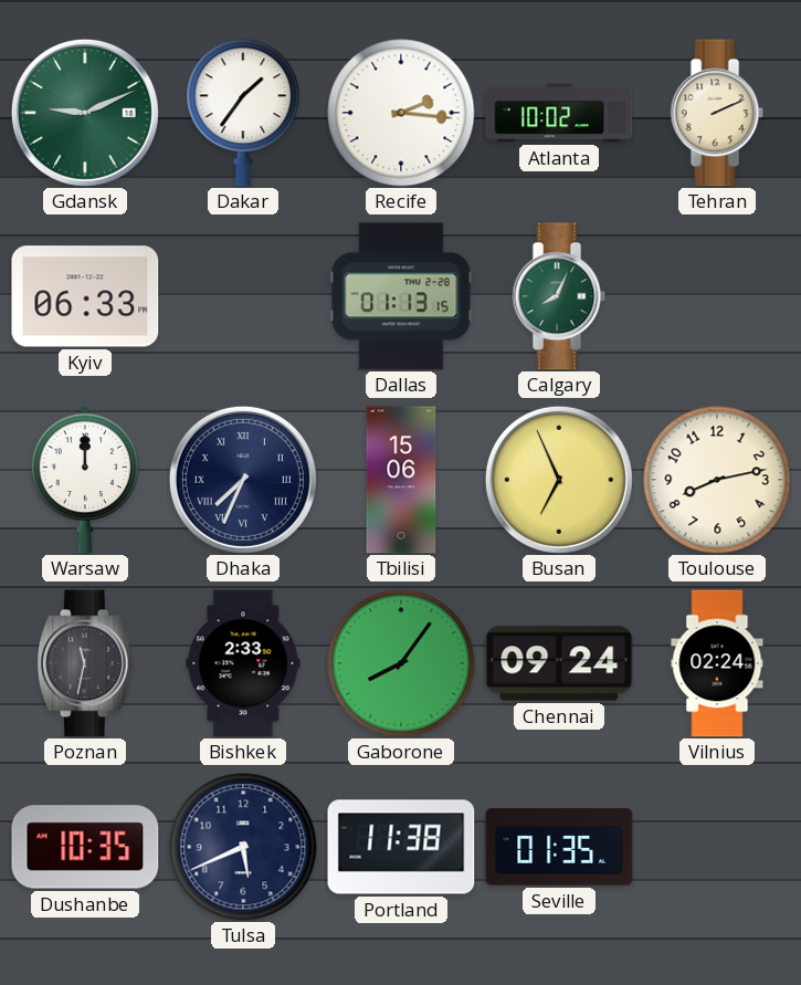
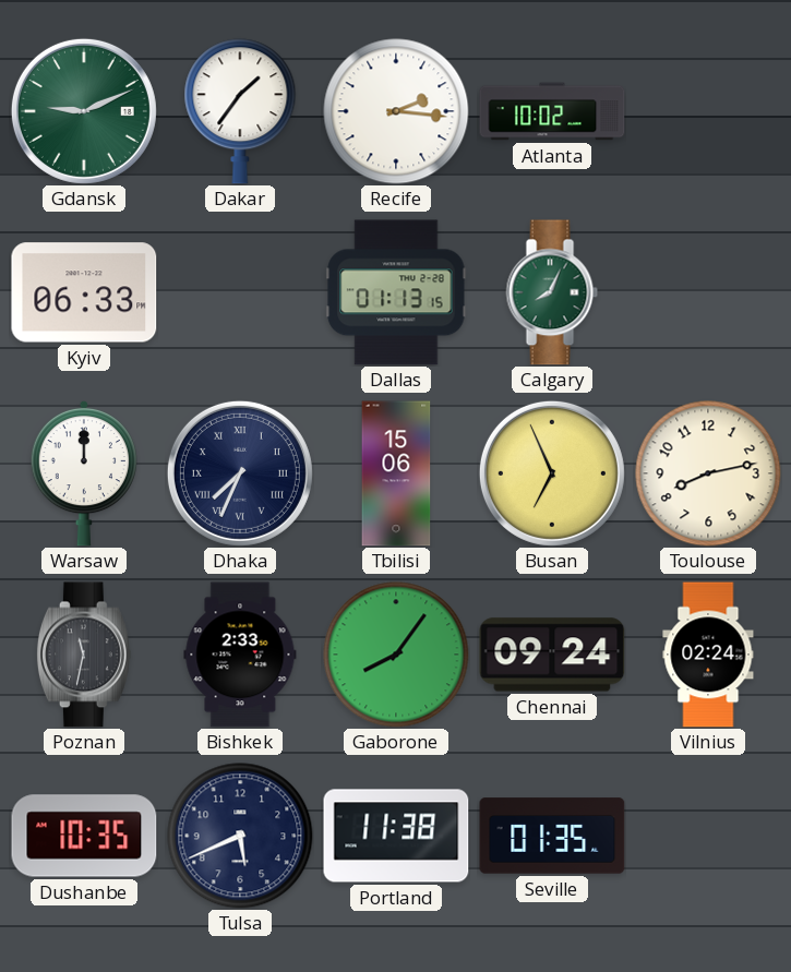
Tehran: 2:11 -> none
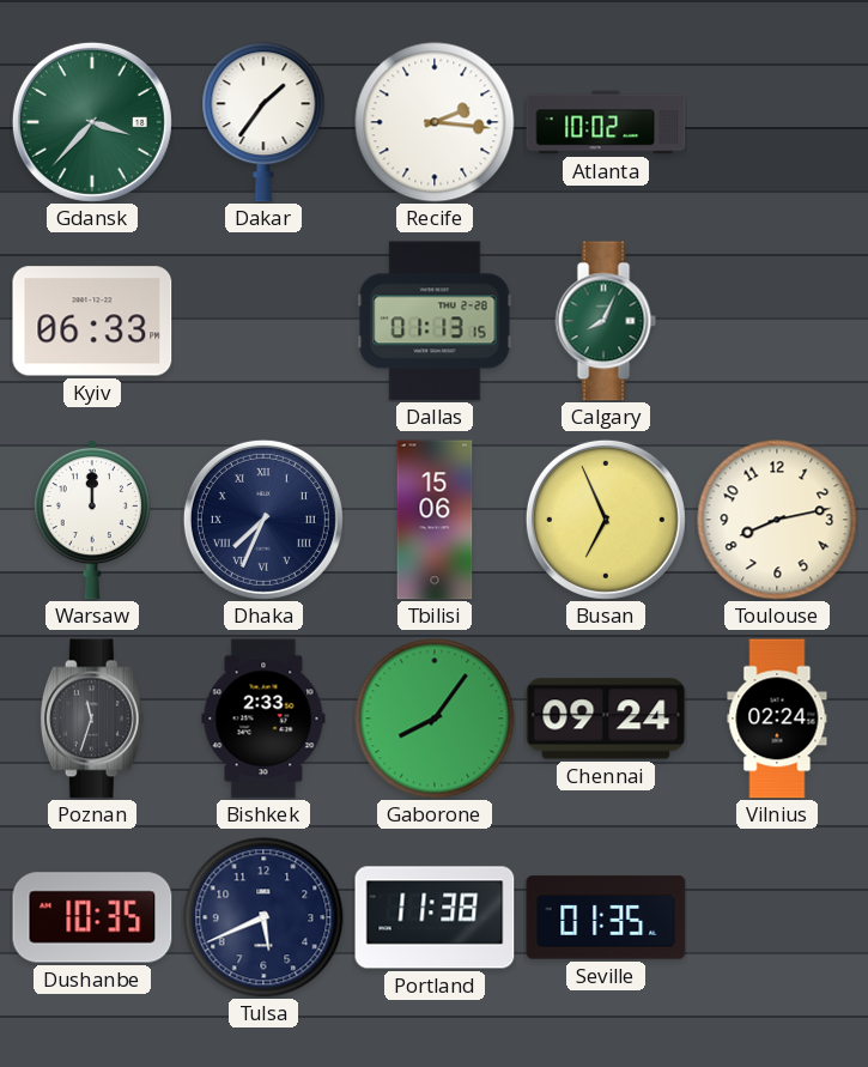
Gdansk: 9:11 -> 3:37
Poznan: 11:32 -> 11:33
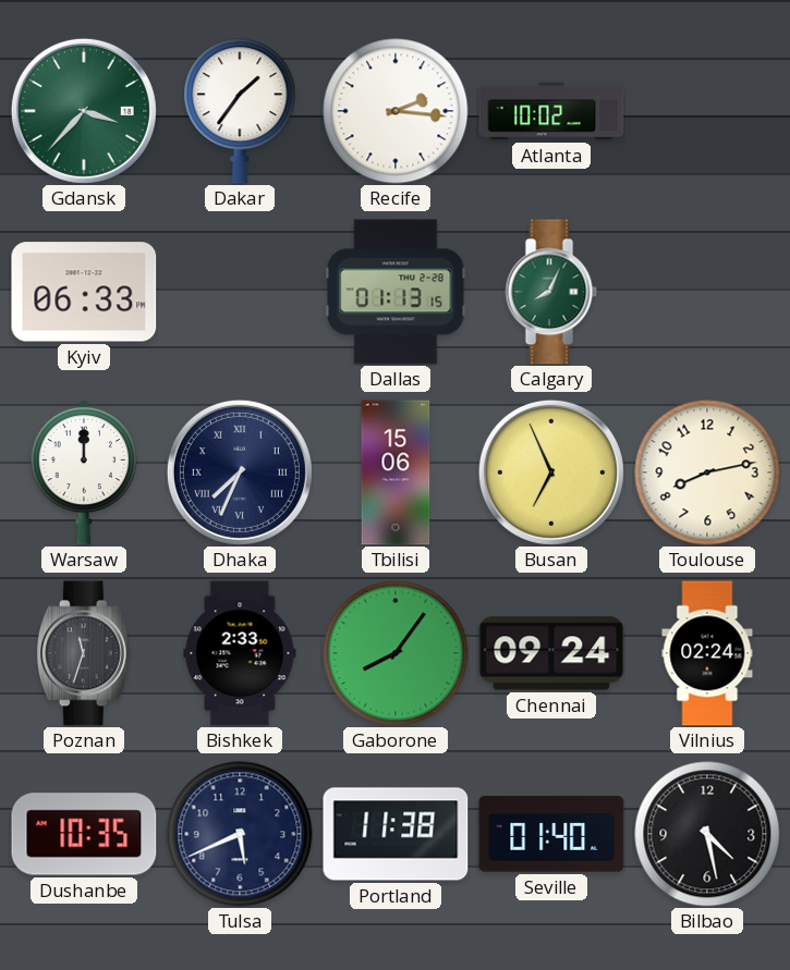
Seville: 01:35 -> 01:40
Bilbao: none -> 4:28
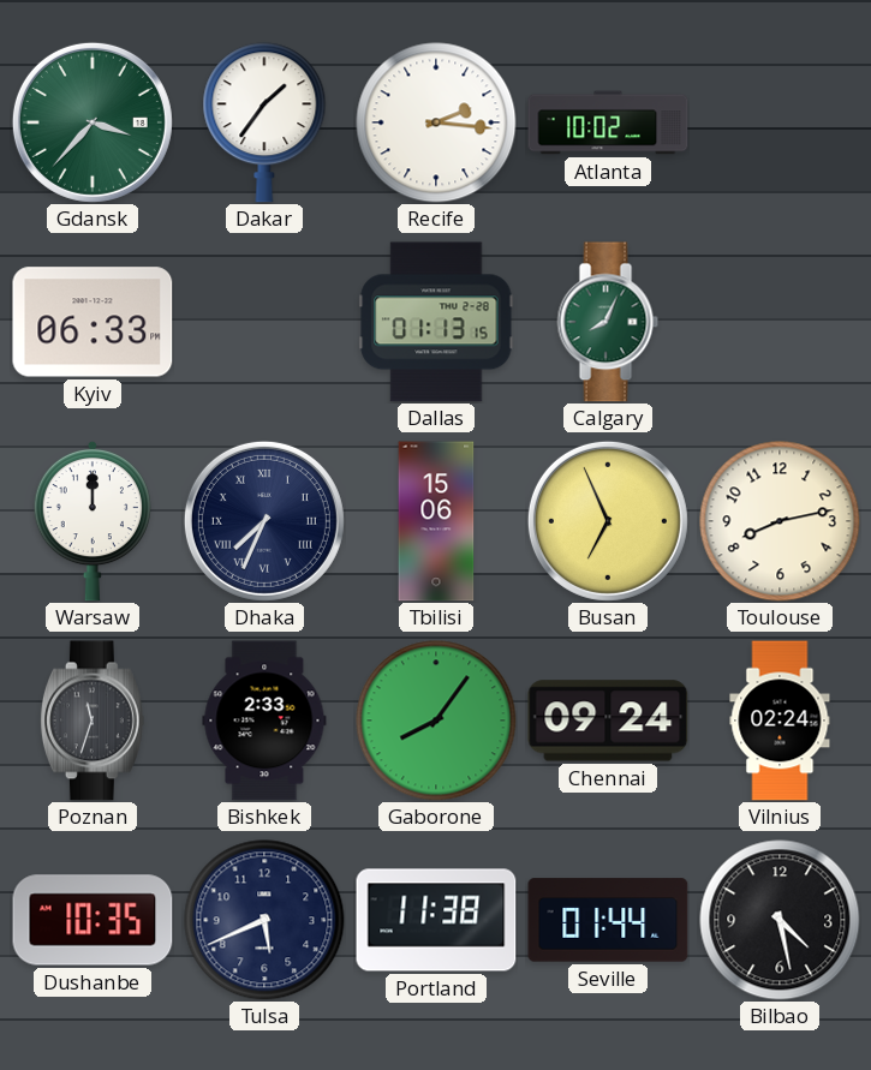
Seville: 01:40 -> 01:44
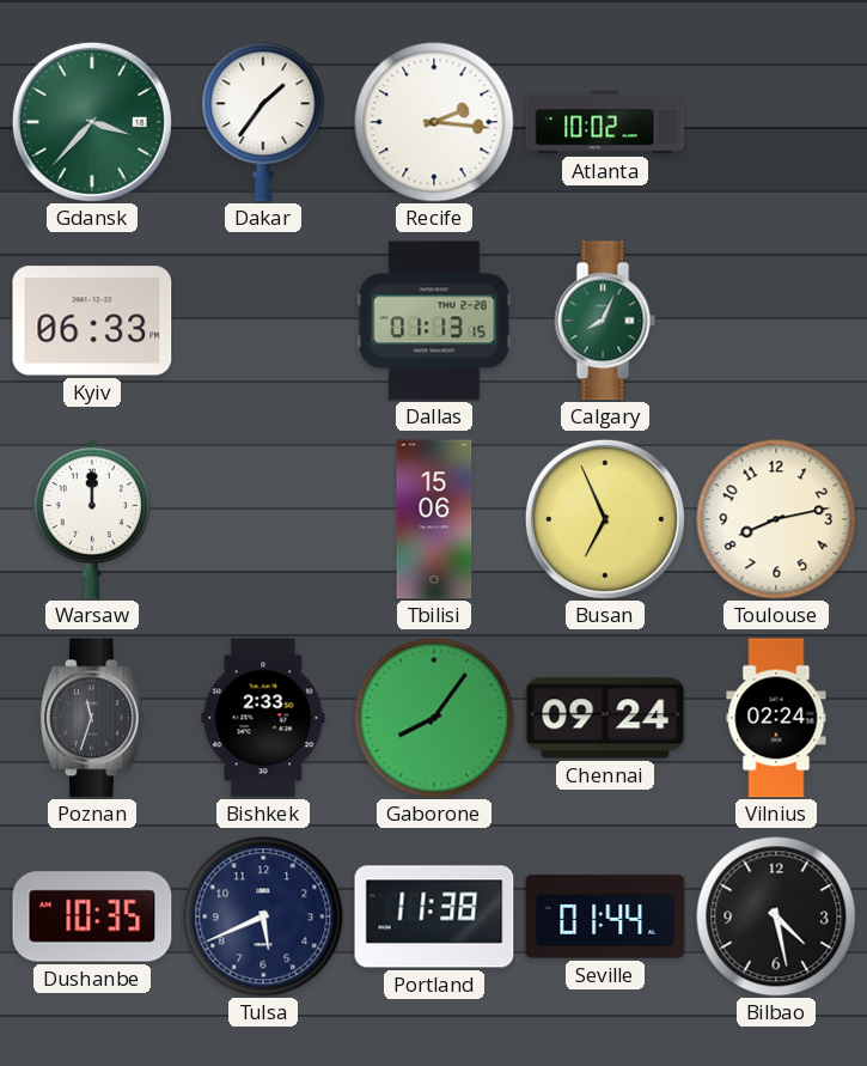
Dhaka: 7:34 -> none
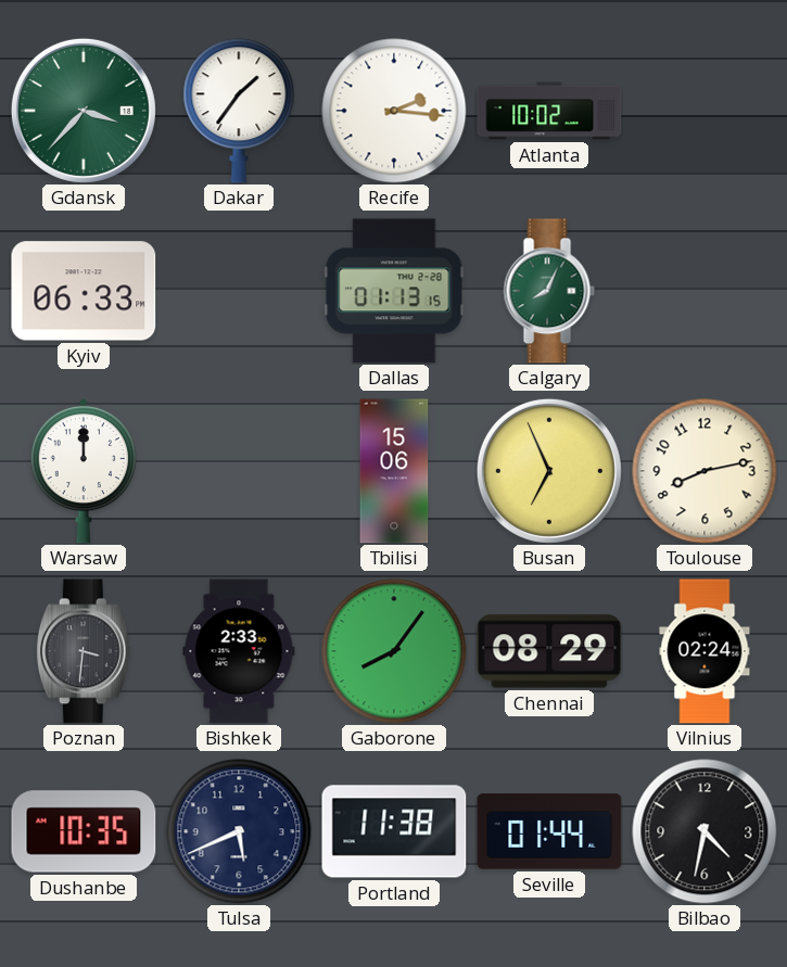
Poznan: 11:33 -> 3:31
Chennai: 09:24 -> 08:29
Bilbao: 4:28 -> 4:32
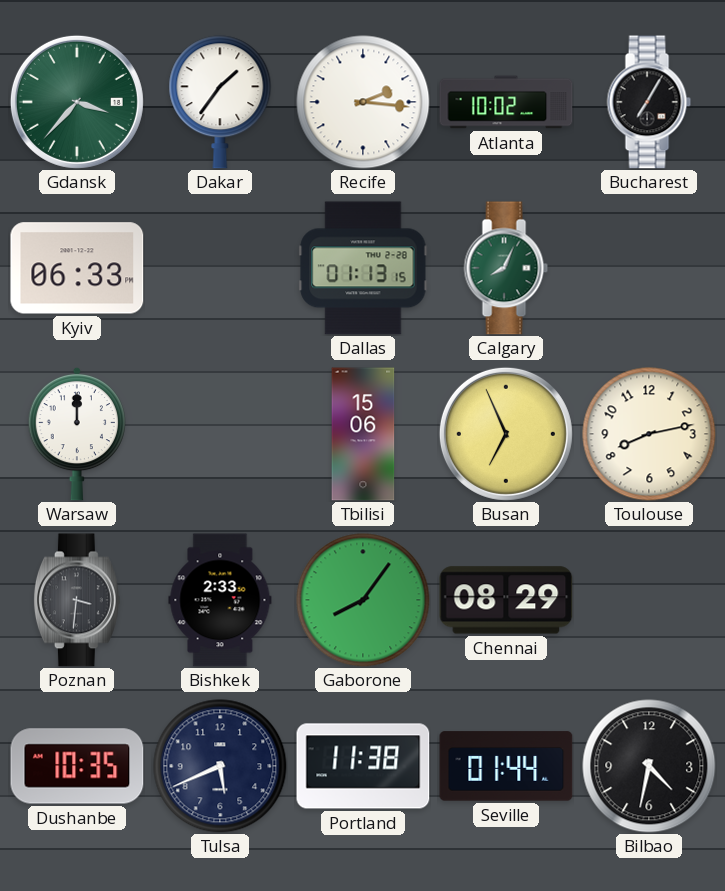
Bucharest: none -> 7:05
Vilnius: 02:24 -> none
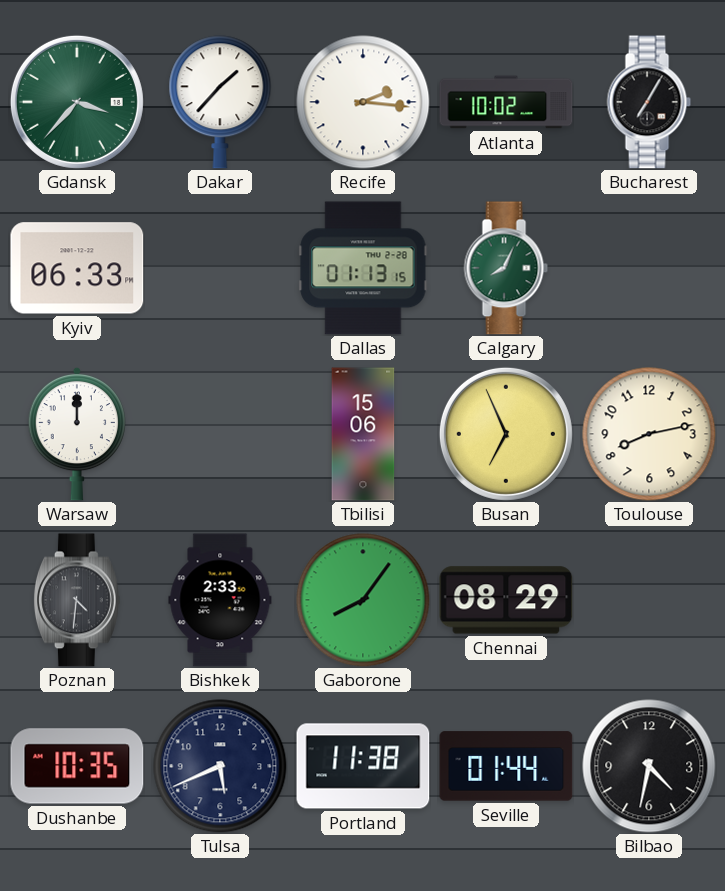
Dakar: 1:36 -> 1:37
Poznan: 3:31 -> 4:31
